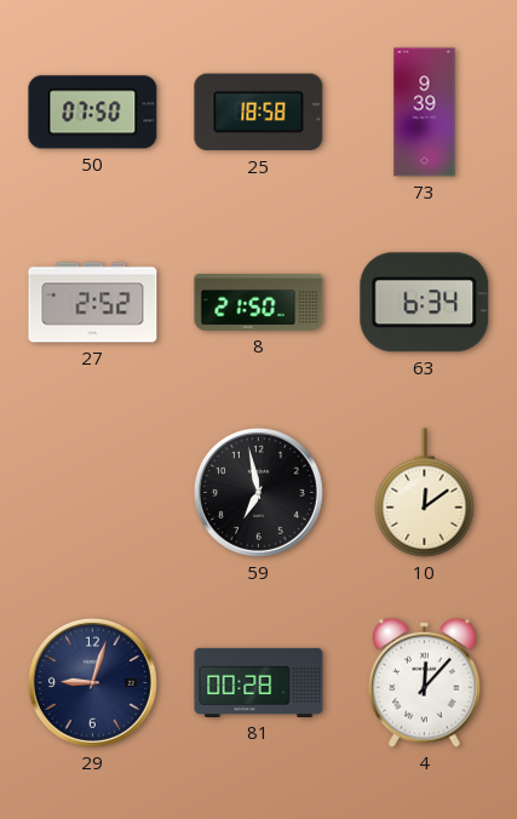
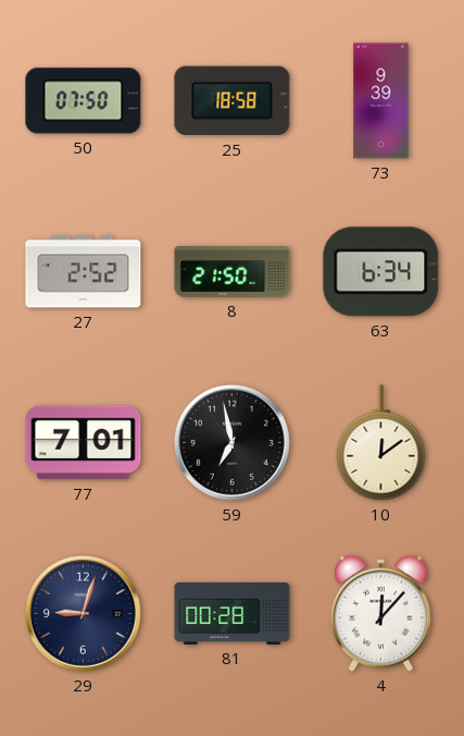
77: none -> 7:01
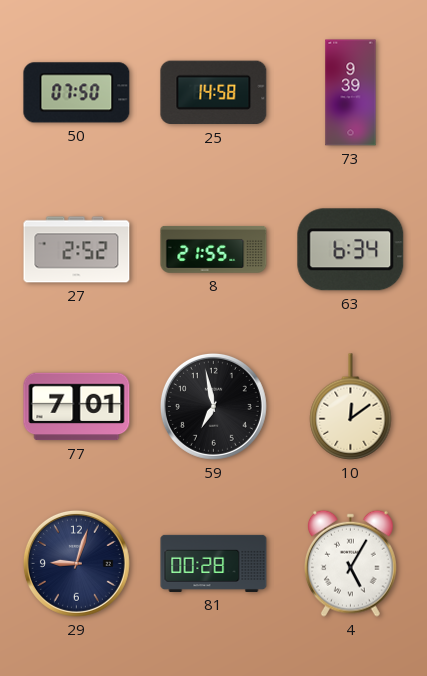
25: 18:58 -> 14:58
8: 21:50 -> 21:55
4: 12:07 -> 5:05
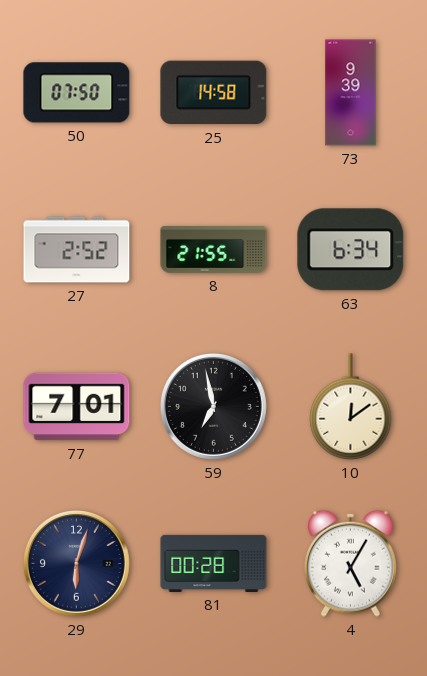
29: 9:03 -> 6:03
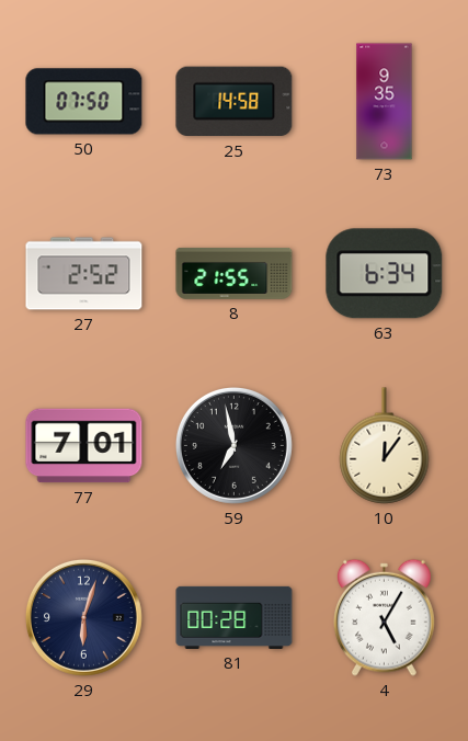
73: 9:39 -> 9:35
10: 12:09 -> 12:06
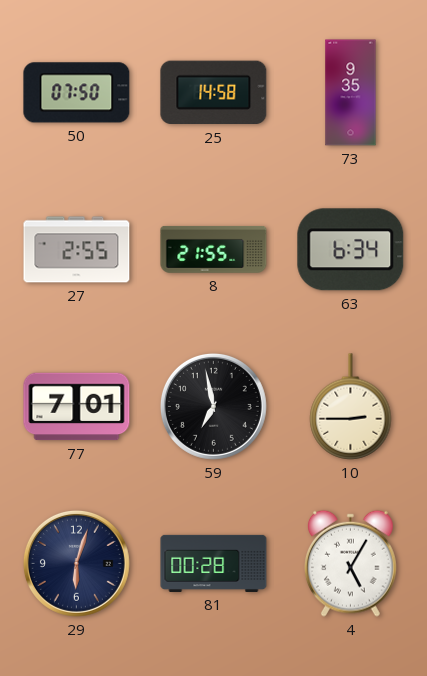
27: 2:52 -> 2:55
10: 12:06 -> 2:45
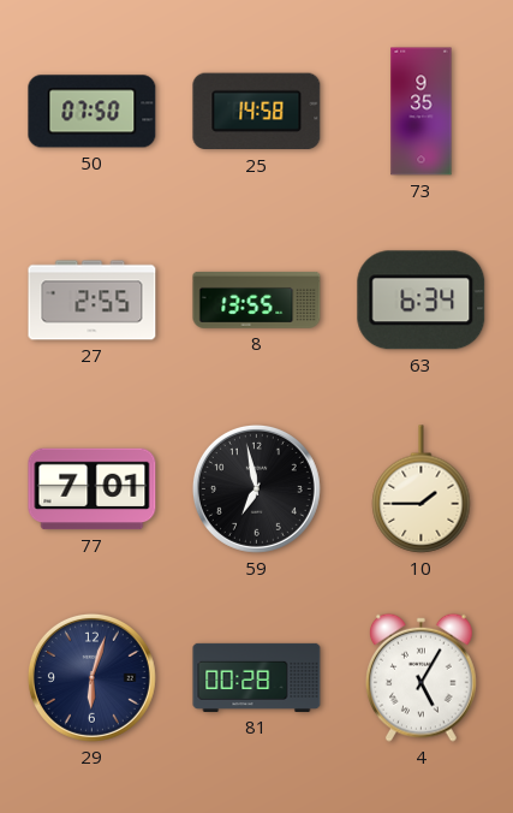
8: 21:55 -> 13:55
10: 2:45 -> 1:45
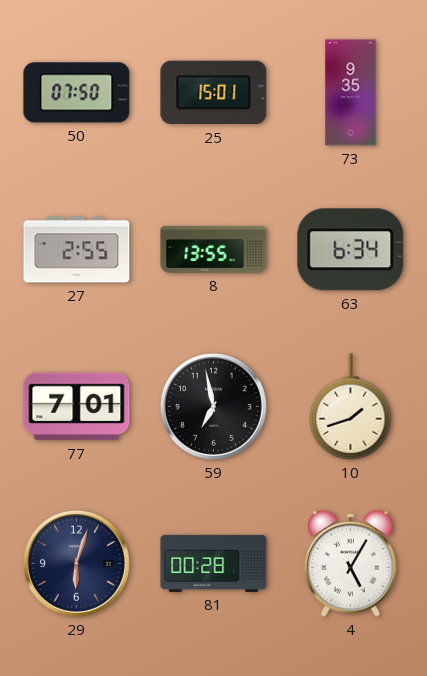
25: 14:58 -> 15:01
10: 1:45 -> 1:42
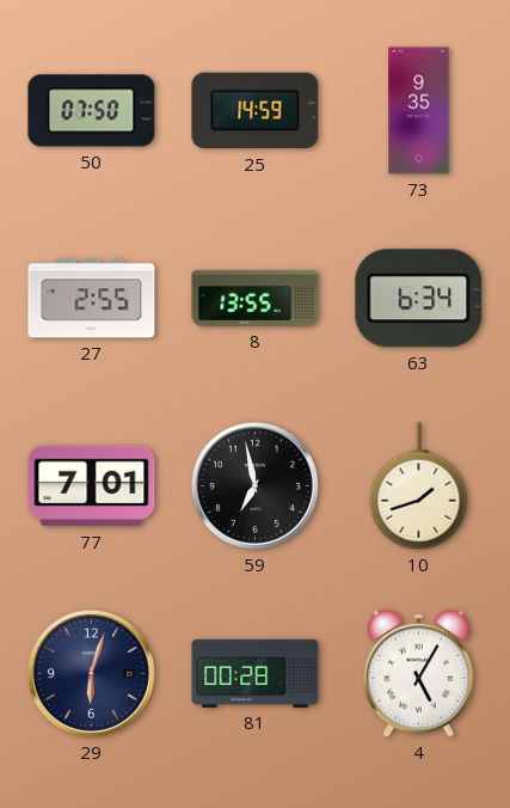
25: 15:01 -> 14:59
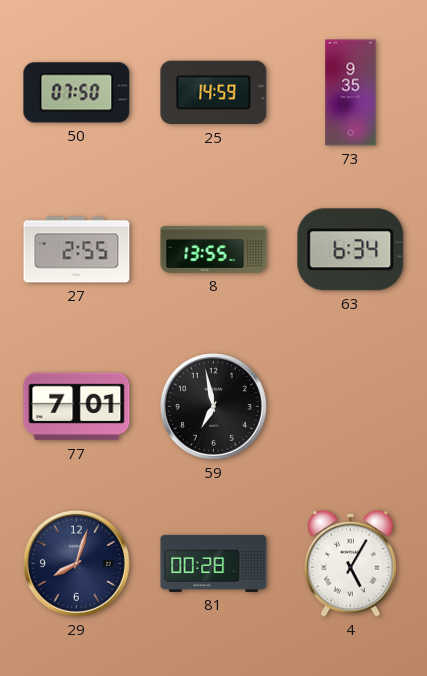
10: 1:42 -> none
29: 6:03 -> 8:03
